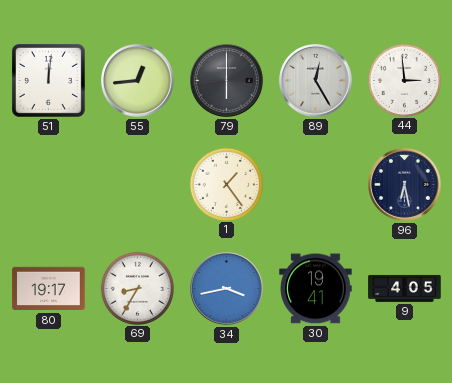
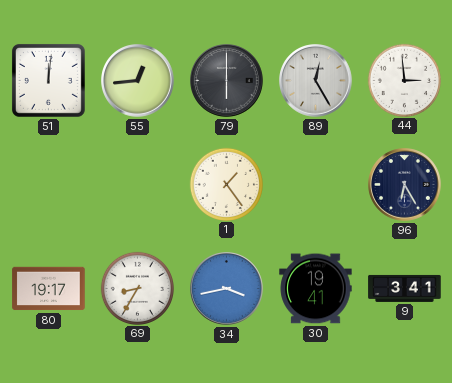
96: 6:28 -> 6:25
9: 4:05 -> 3:41
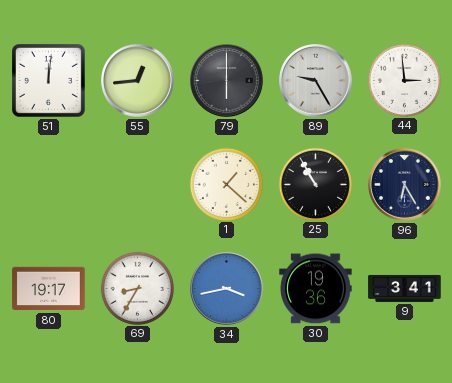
89: 12:25 -> 9:25
1: 1:24 -> 1:22
25: none -> 10:55
30: 19:41 -> 19:36
